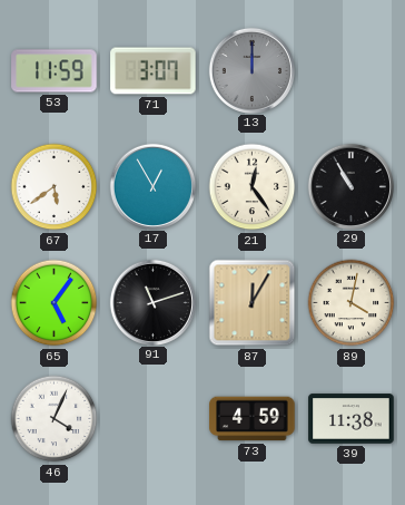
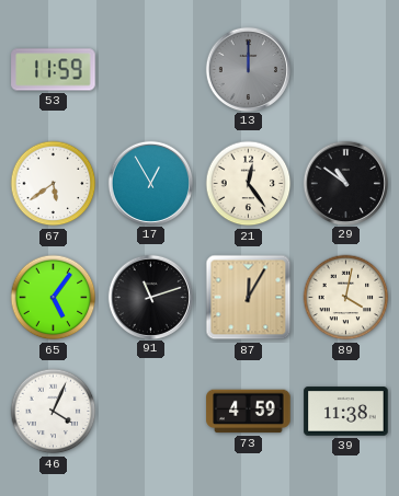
71: 3:07 -> none
29: 10:55 -> 10:51
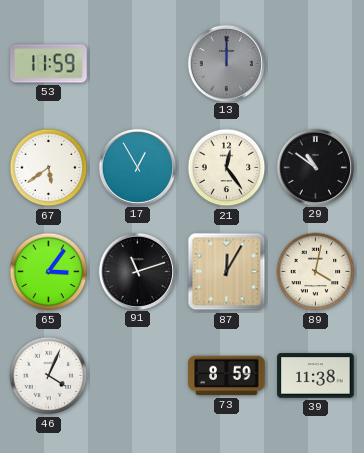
65: 5:06 -> 3:06
73: 4:59 -> 8:59
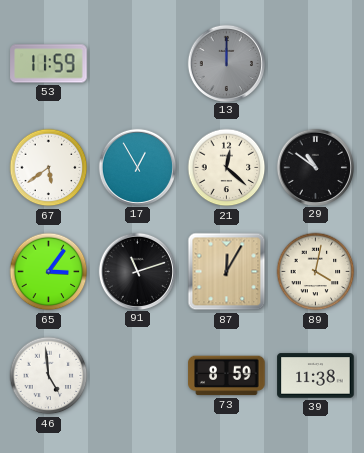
21: 12:24 -> 12:22
46: 4:04 -> 4:59
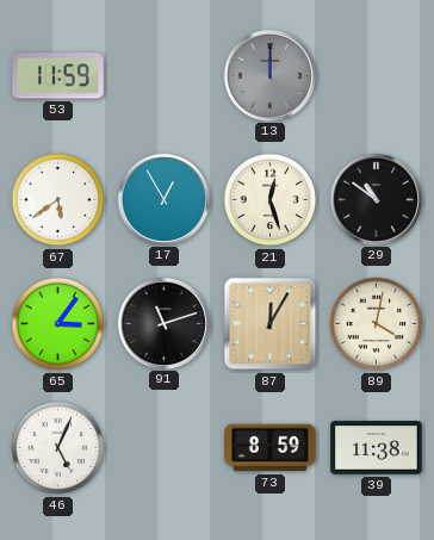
21: 12:22 -> 12:27
46: 4:59 -> 5:04
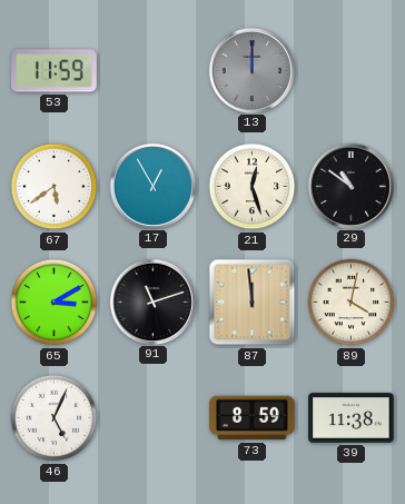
65: 3:06 -> 3:10
87: 12:05 -> 11:59
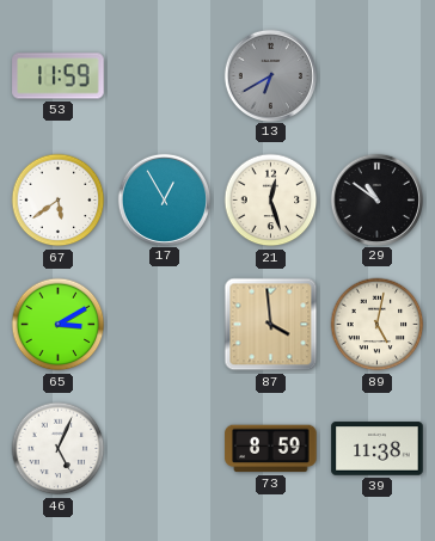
13: 12:00 -> 6:40
91: 11:12 -> none
87: 11:59 -> 3:59
89: 4:02 -> 5:02
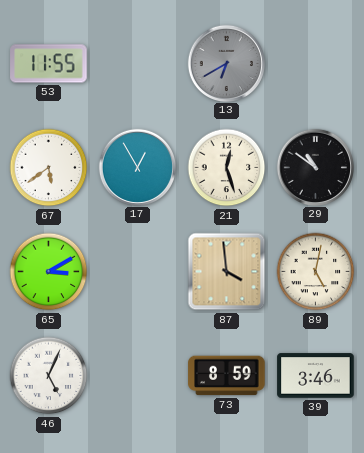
53: 11:59 -> 11:55
39: 11:38 -> 3:46
